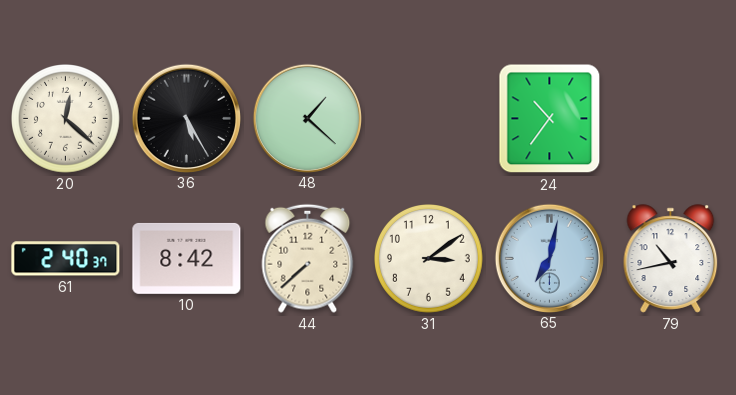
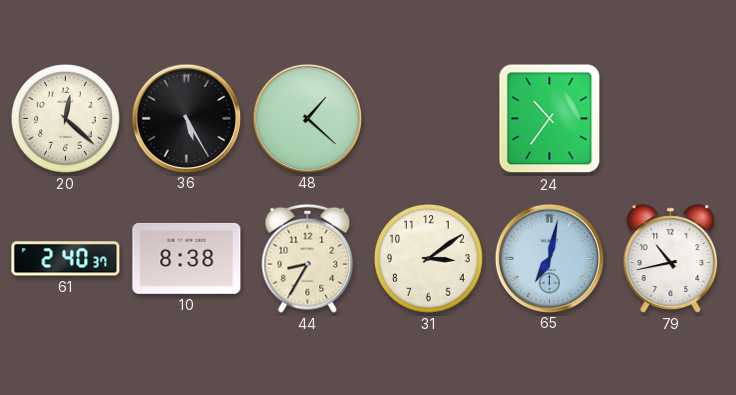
10: 8:42 -> 8:38
44: 7:38 -> 8:35
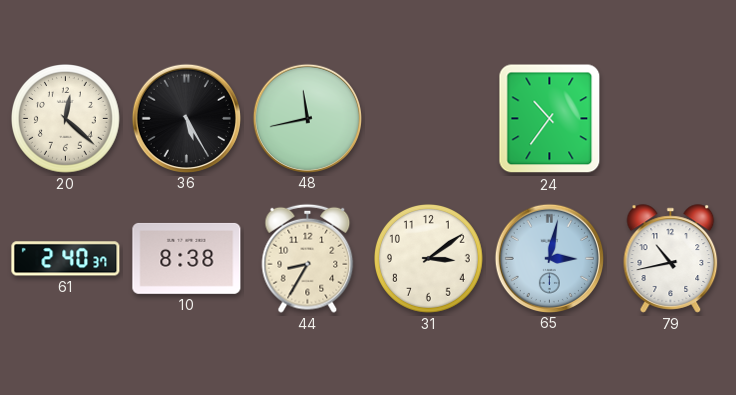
48: 1:22 -> 11:43
65: 7:02 -> 3:02
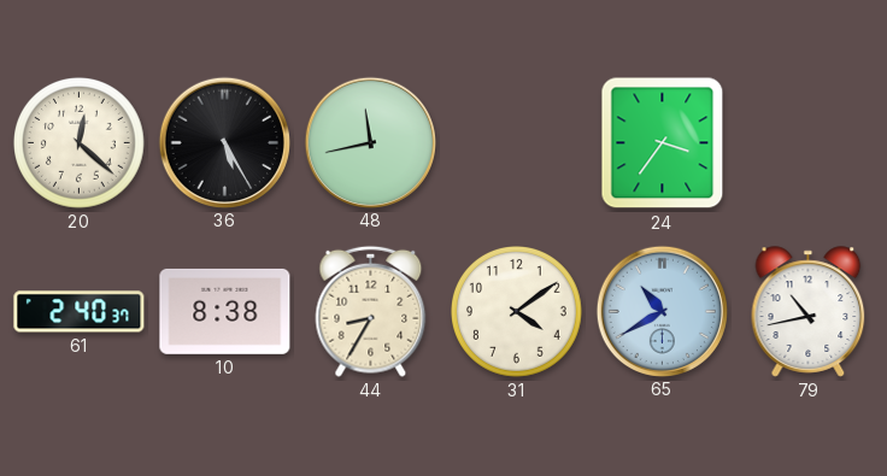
24: 10:36 -> 3:36
31: 3:09 -> 4:09
65: 3:02 -> 10:40
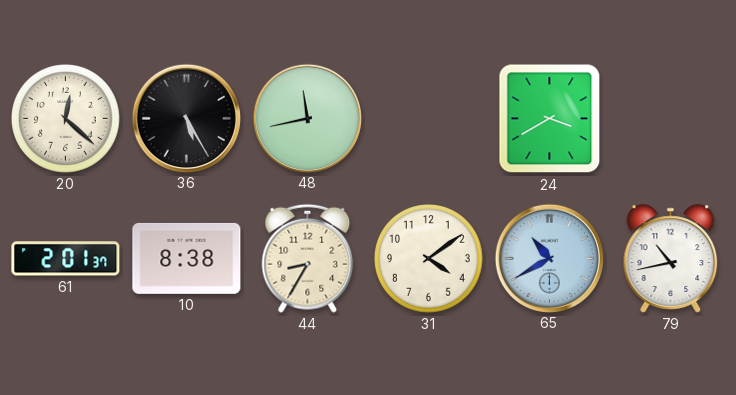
24: 3:36 -> 3:40
61: 2:40 -> 2:01
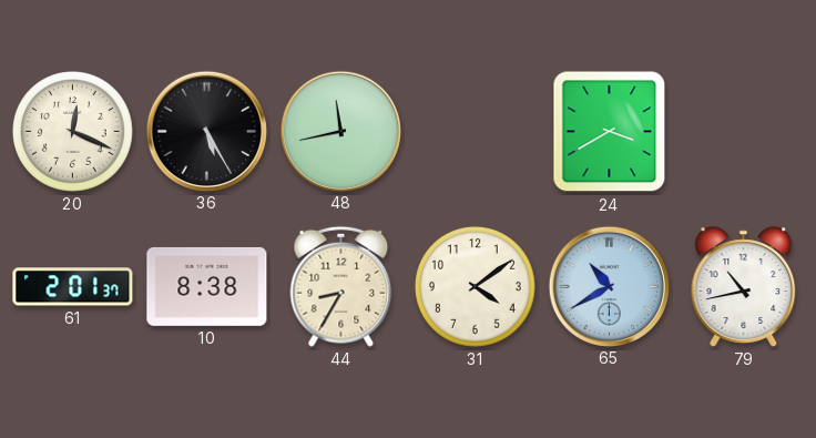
20: 12:22 -> 12:19
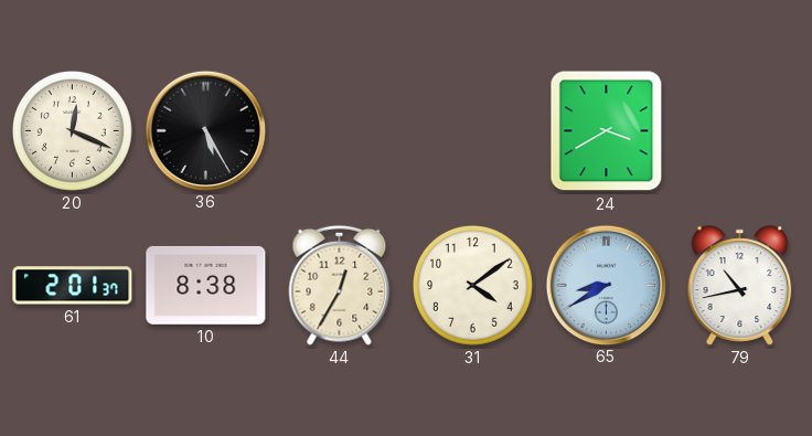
48: 11:43 -> none
44: 8:35 -> 12:35
65: 10:40 -> 8:40
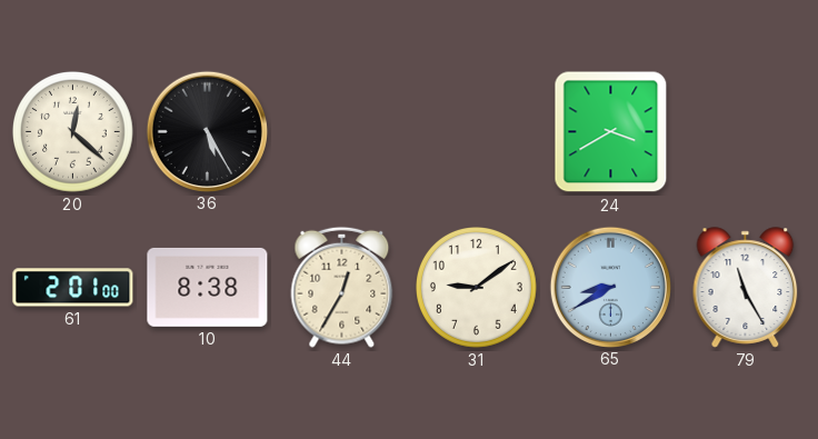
20: 12:19 -> 12:22
61: 2:01:37 -> 2:01:00
31: 4:09 -> 9:09
79: 10:43 -> 11:25
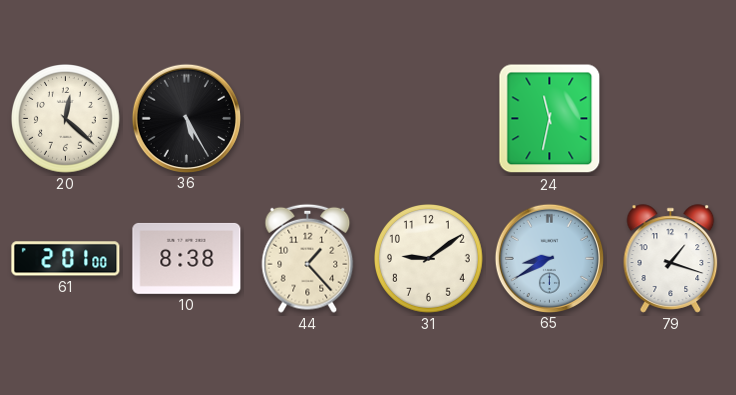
24: 3:40 -> 11:32
44: 12:35 -> 1:23
79: 11:25 -> 1:18
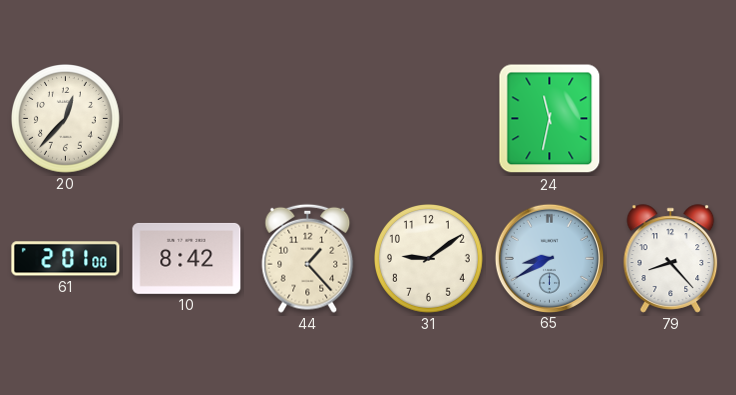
20: 12:22 -> 12:37
36: 5:25 -> none
10: 8:38 -> 8:42
79: 1:18 -> 8:23
